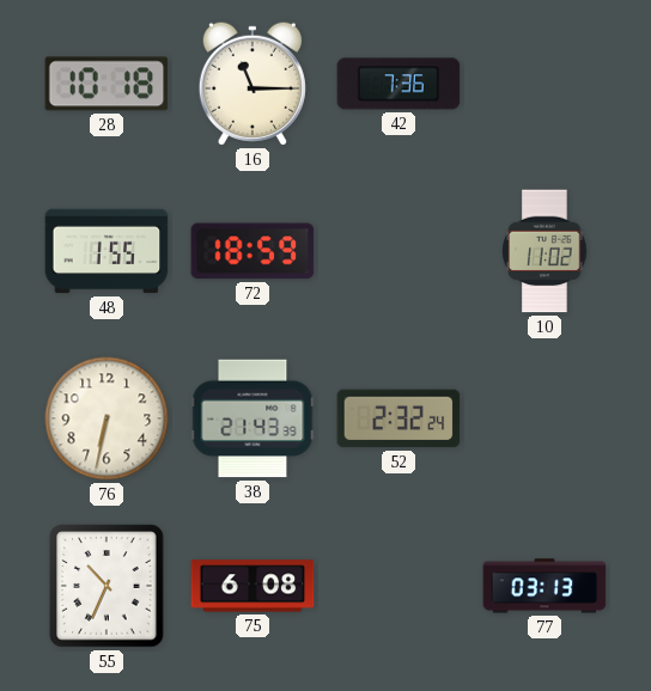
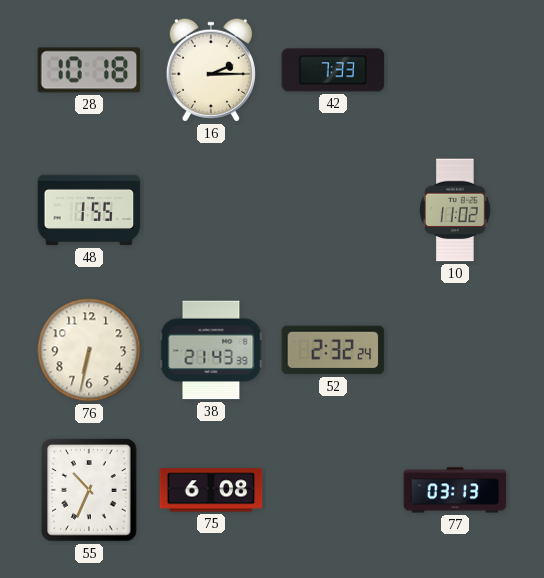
16: 11:15 -> 2:15
42: 7:36 -> 7:33
72: 18:59 -> none
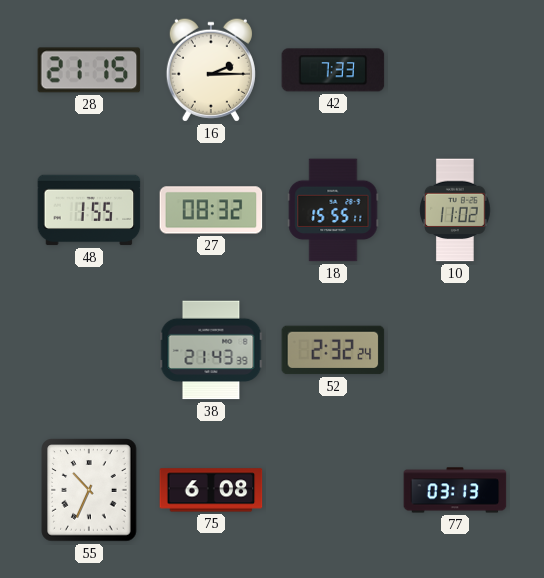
28: 10:18 -> 21:15
27: none -> 08:32
18: none -> 15:55
76: 6:32 -> none
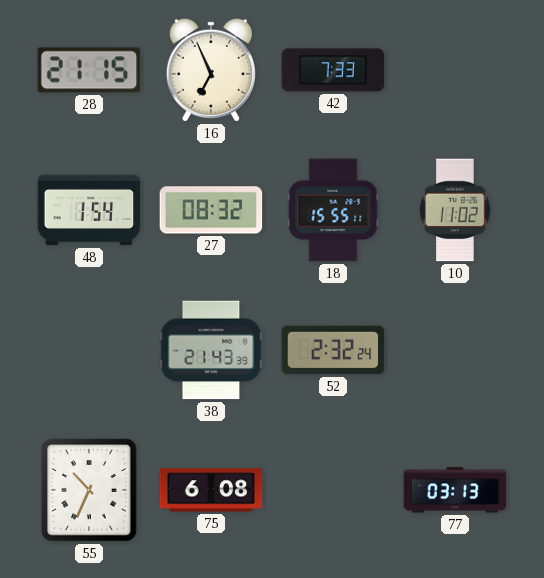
16: 2:15 -> 6:56
48: 1:55 -> 1:54
